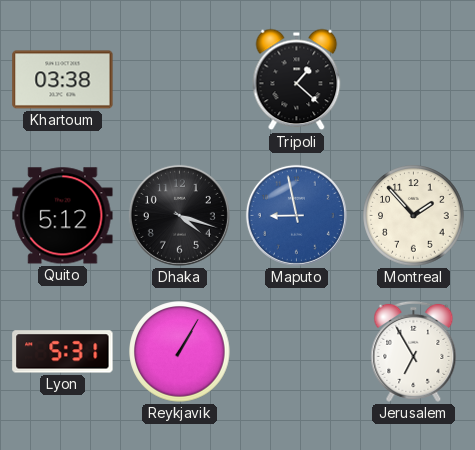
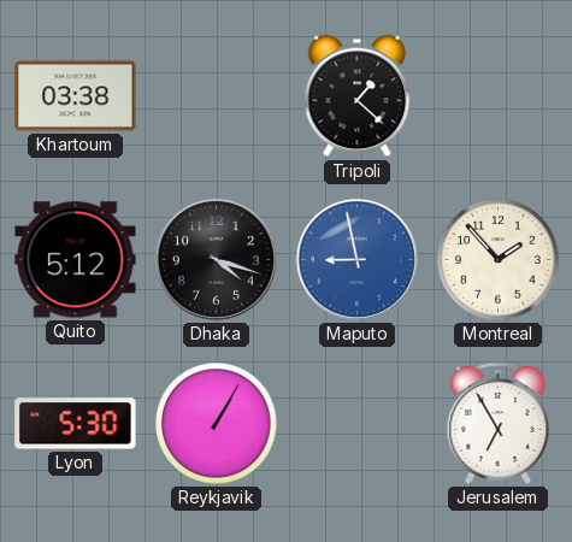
Lyon: 5:31 -> 5:30
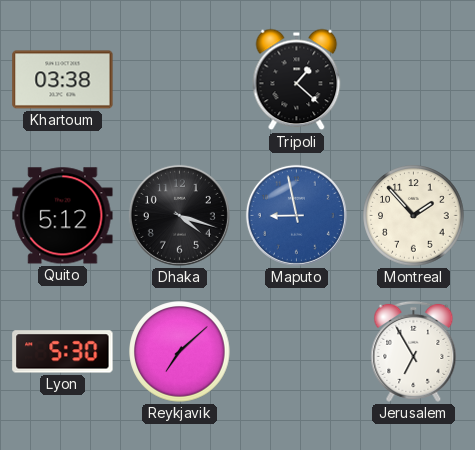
Reykjavik: 1:05 -> 7:08
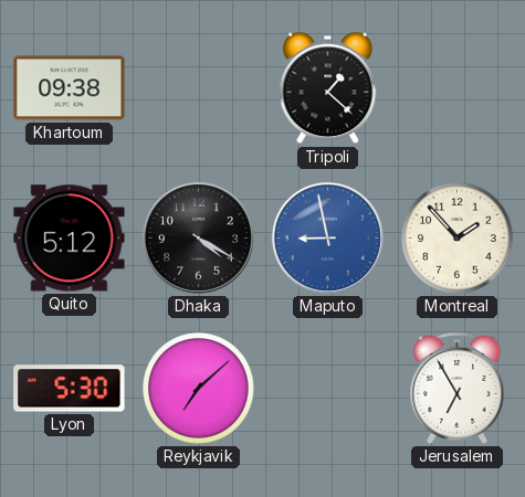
Khartoum: 03:38 -> 09:38
Dhaka: 4:18 -> 4:20
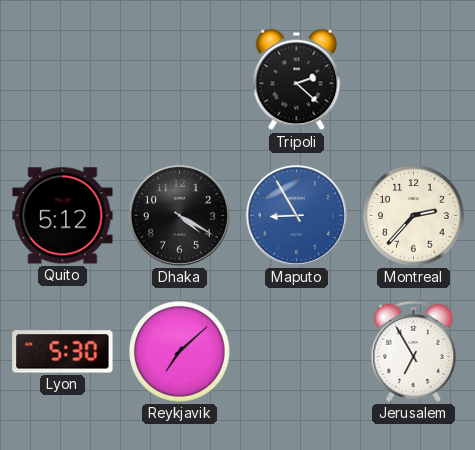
Khartoum: 09:38 -> none
Tripoli: 1:22 -> 2:22
Maputo: 8:58 -> 8:55
Montreal: 1:53 -> 2:37
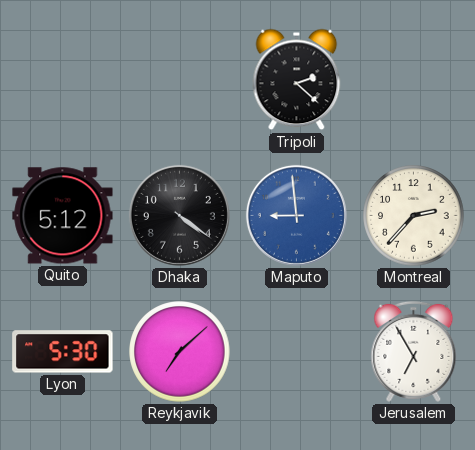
Dhaka: 4:20 -> 4:21
Maputo: 8:55 -> 8:59
